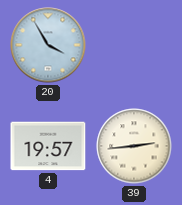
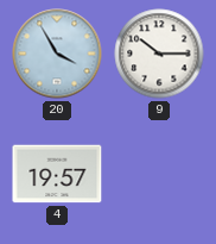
9: none -> 10:15
39: 2:44 -> none
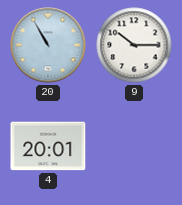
20: 3:55 -> 10:55
4: 19:57 -> 20:01
